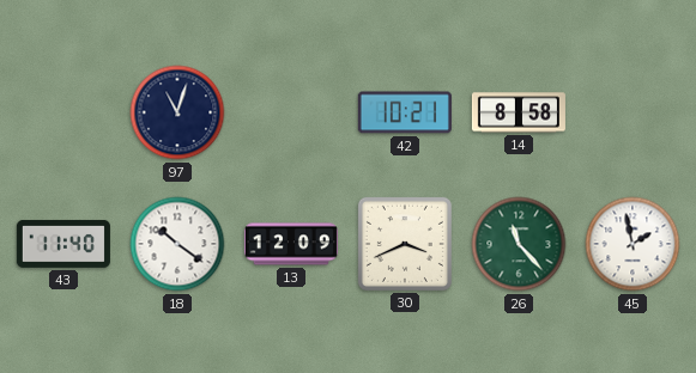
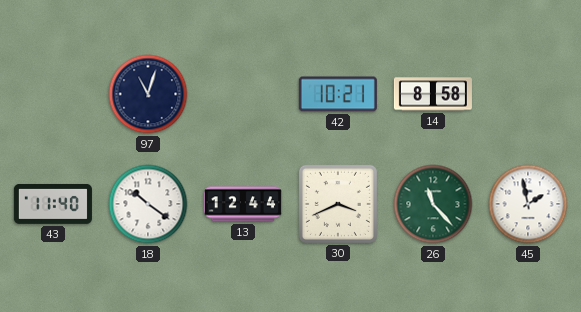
13: 12:09 -> 12:44
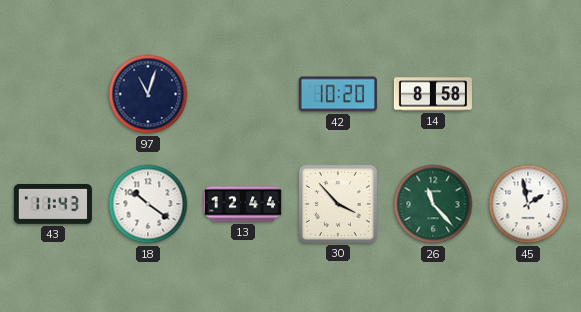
42: 10:21 -> 10:20
43: 11:40 -> 11:43
30: 3:41 -> 3:53
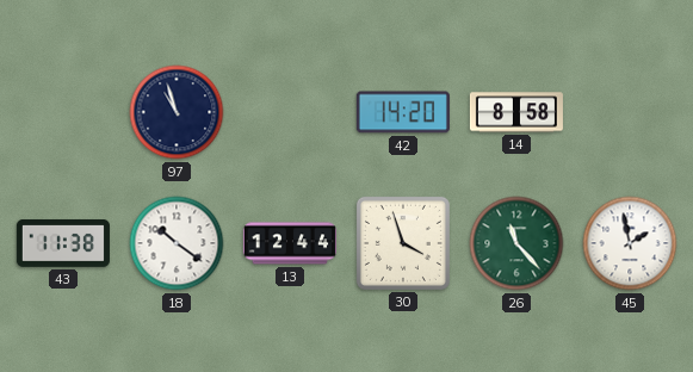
97: 11:03 -> 10:57
42: 10:20 -> 14:20
43: 11:43 -> 11:38
30: 3:53 -> 3:57
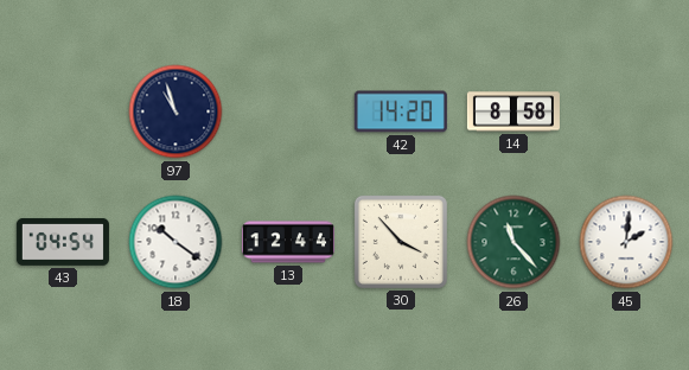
43: 11:38 -> 04:54
30: 3:57 -> 3:53
45: 1:58 -> 2:01
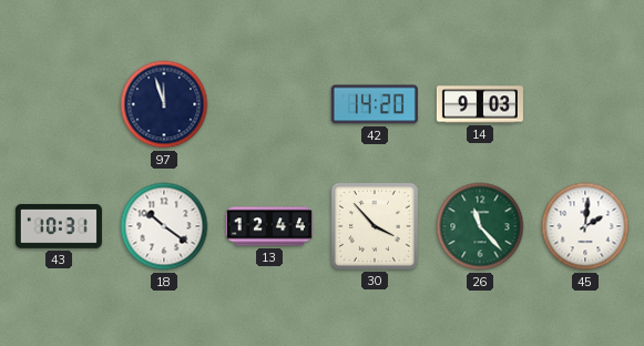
97: 10:57 -> 11:57
14: 8:58 -> 9:03
43: 04:54 -> 10:31
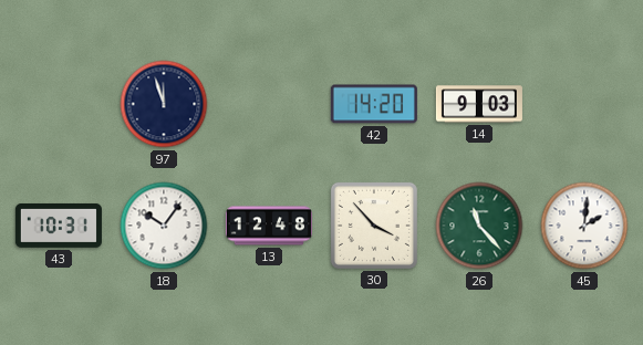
18: 10:21 -> 10:06
13: 12:44 -> 12:48
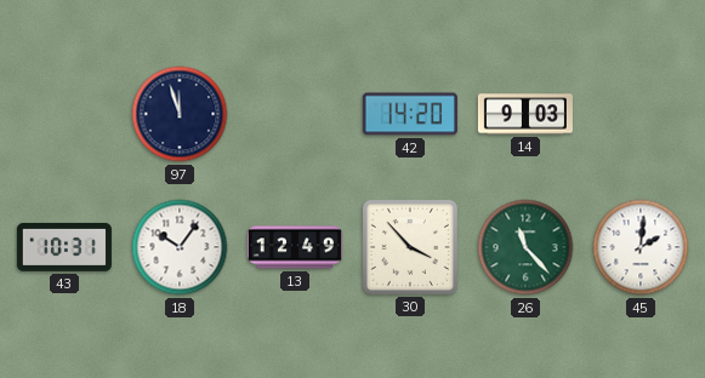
13: 12:48 -> 12:49
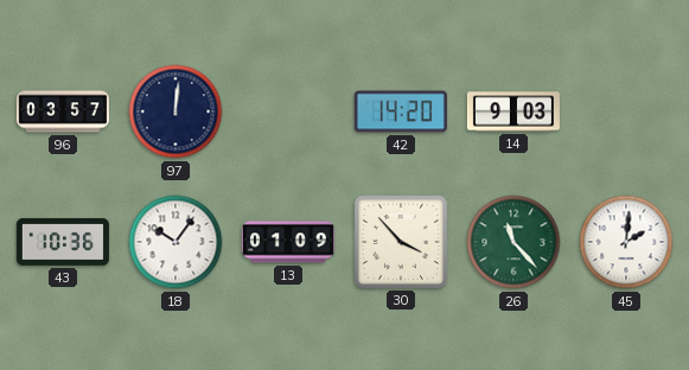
96: none -> 03:57
97: 11:57 -> 12:01
43: 10:31 -> 10:36
13: 12:49 -> 01:09
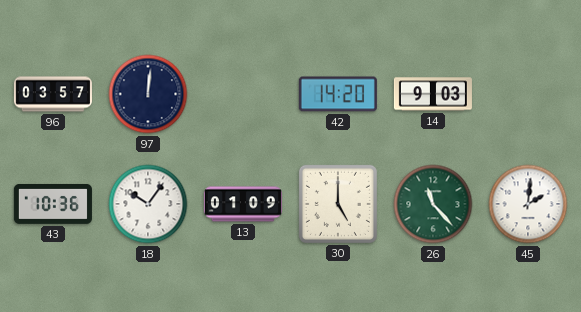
30: 3:53 -> 5:00
